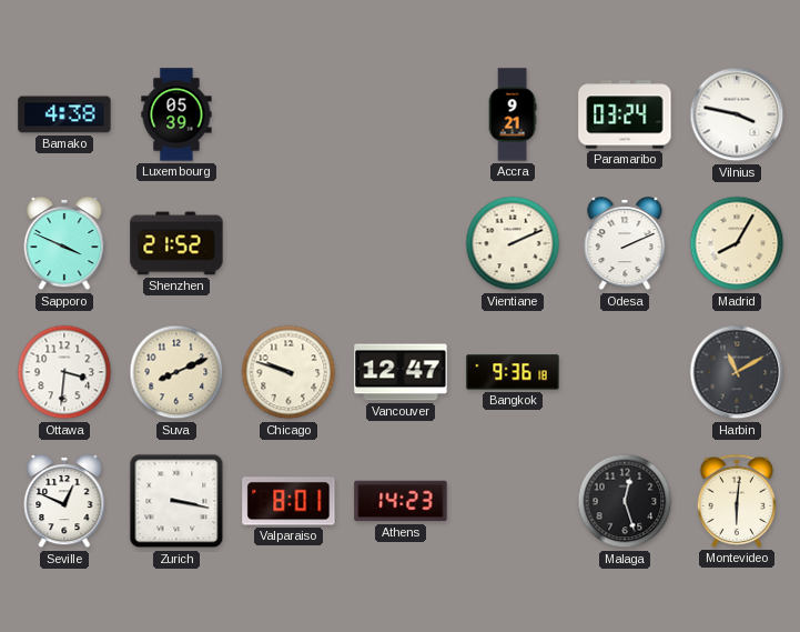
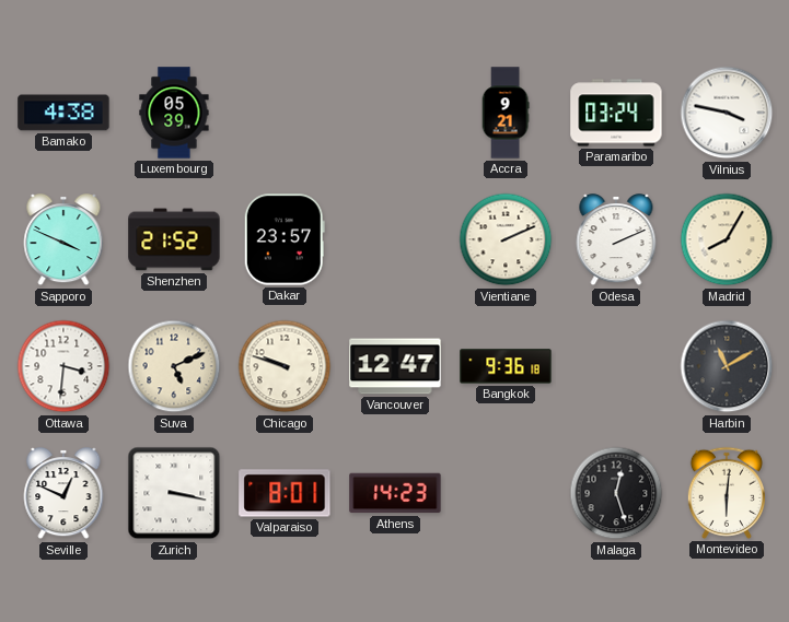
Dakar: none -> 23:57
Suva: 8:11 -> 5:11
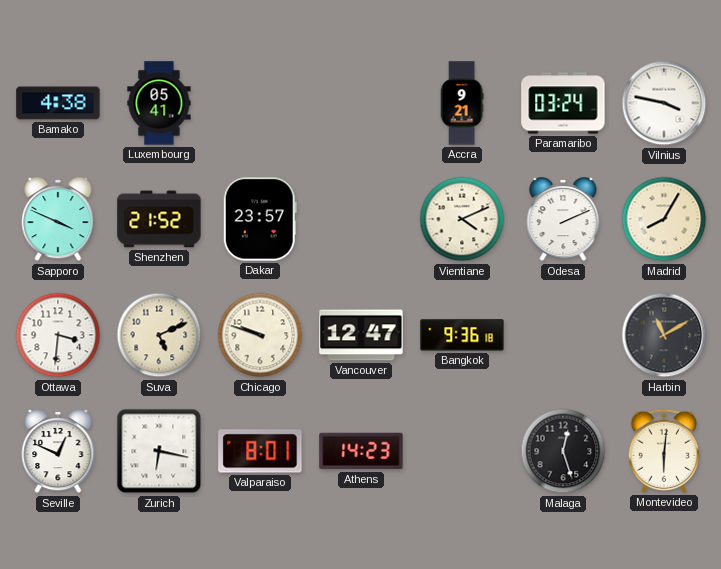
Luxembourg: 05:39 -> 05:41
Vientiane: 2:11 -> 4:11
Zurich: 3:17 -> 6:17
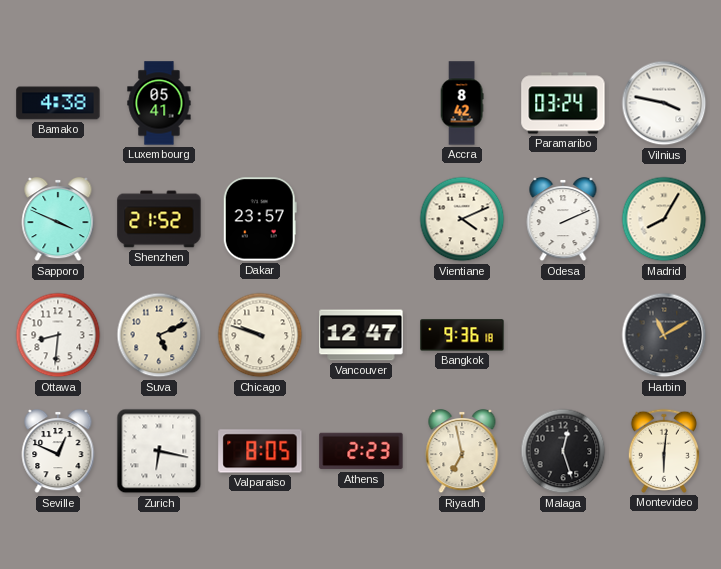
Accra: 9:21 -> 8:42
Ottawa: 3:31 -> 8:31
Valparaiso: 8:01 -> 8:05
Athens: 14:23 -> 2:23
Riyadh: none -> 6:58
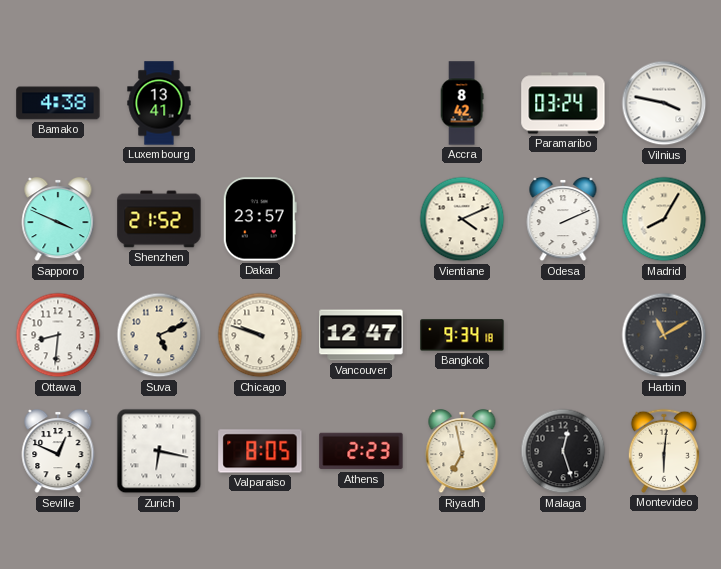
Luxembourg: 05:41 -> 13:41
Bangkok: 9:36 -> 9:34
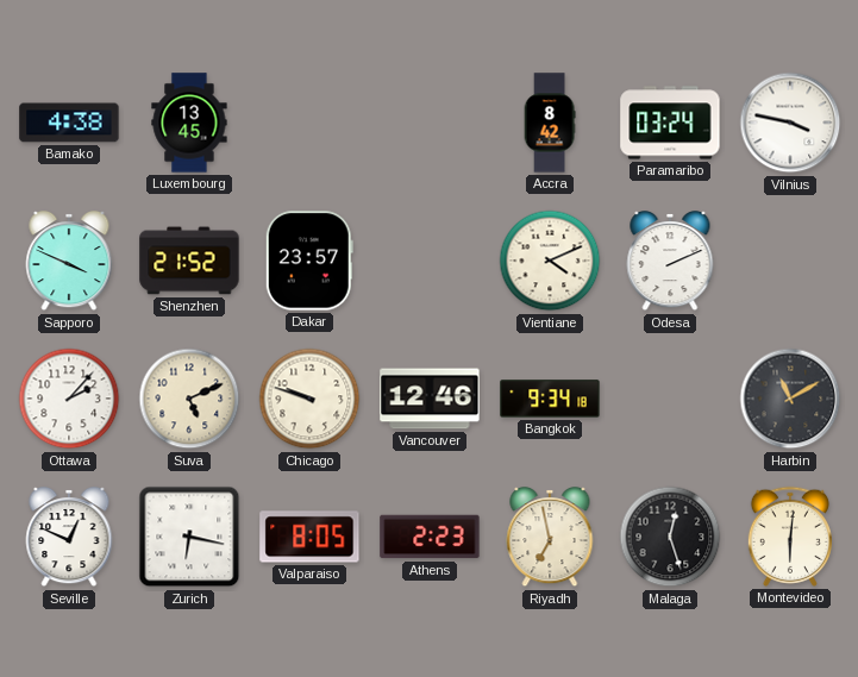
Luxembourg: 13:41 -> 13:45
Madrid: 8:05 -> none
Ottawa: 8:31 -> 2:07
Vancouver: 12:47 -> 12:46
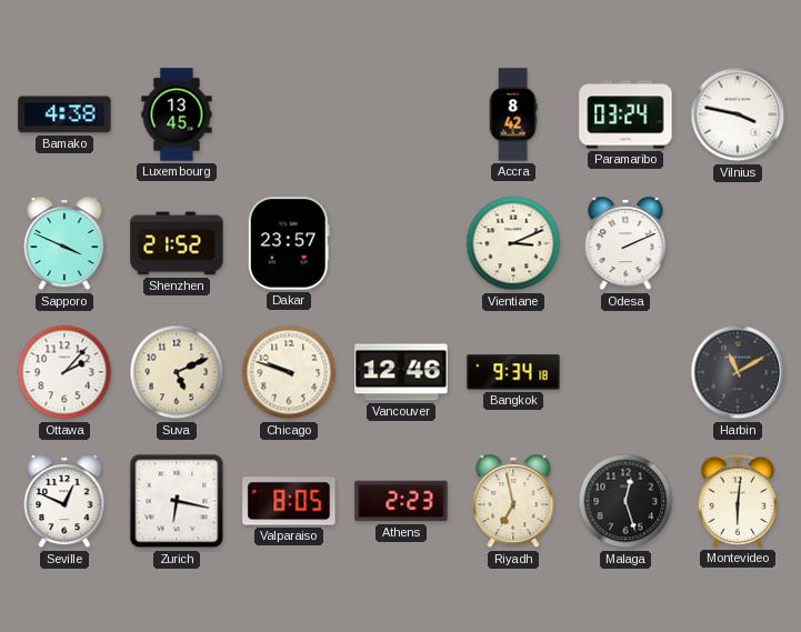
Vientiane: 4:11 -> 3:11
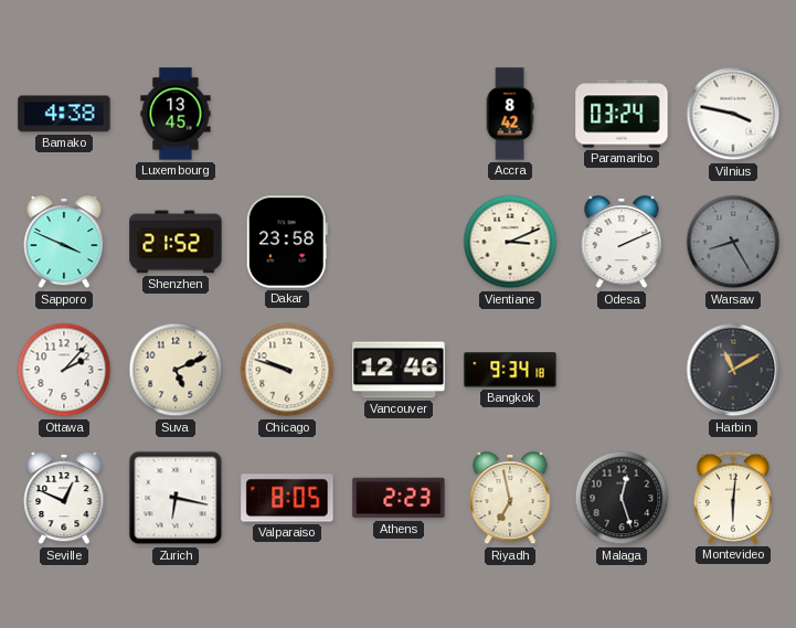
Dakar: 23:57 -> 23:58
Warsaw: none -> 8:25
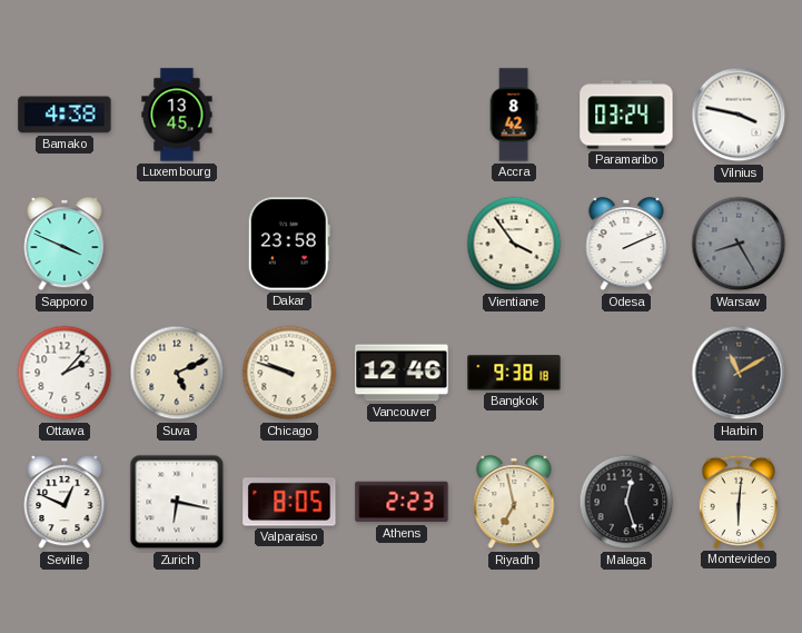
Shenzhen: 21:52 -> none
Vientiane: 3:11 -> 3:54
Bangkok: 9:34 -> 9:38
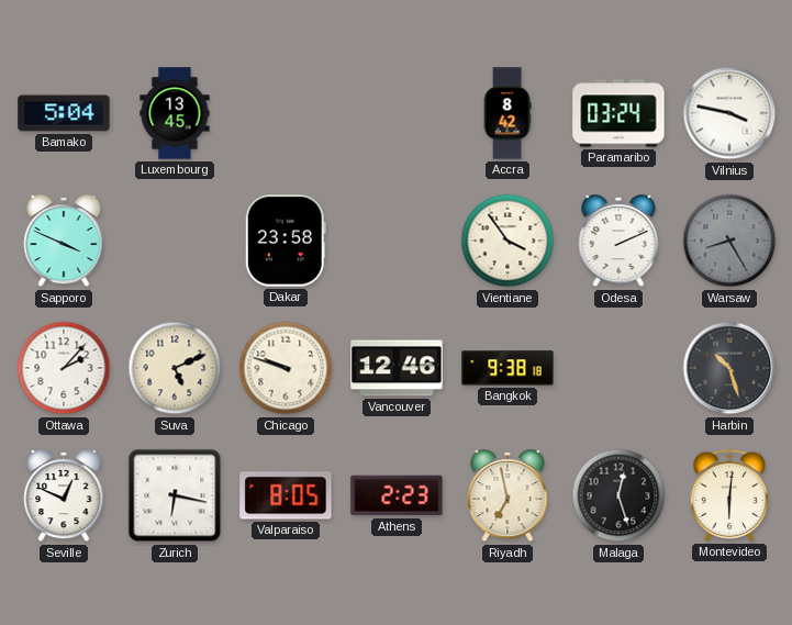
Bamako: 4:38 -> 5:04
Harbin: 11:10 -> 10:27
